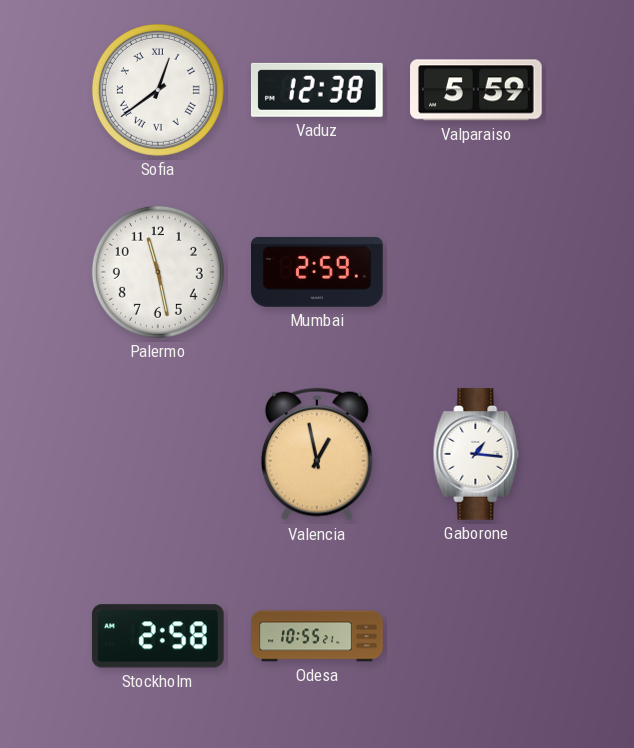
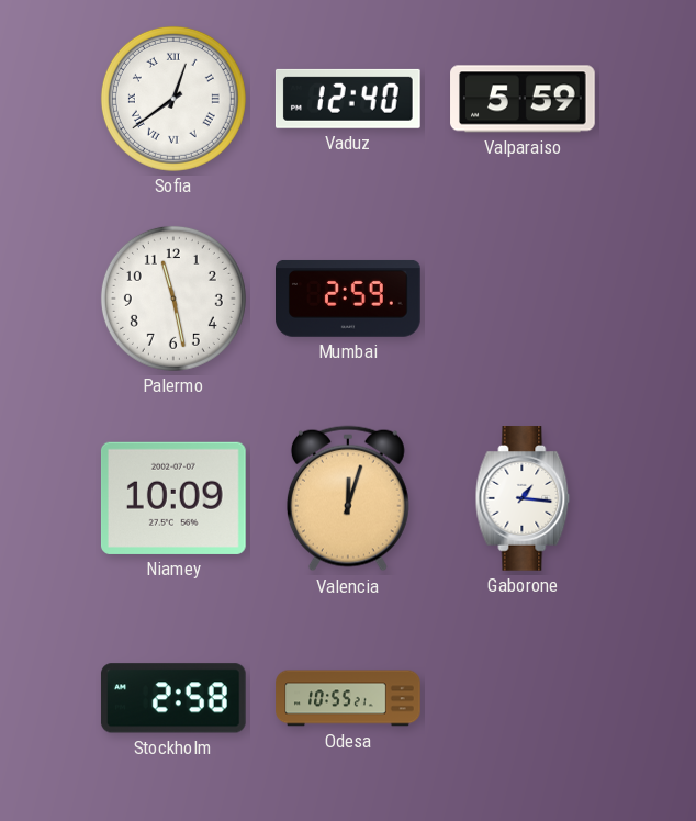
Vaduz: 12:38 -> 12:40
Niamey: none -> 10:09
Valencia: 12:58 -> 12:03
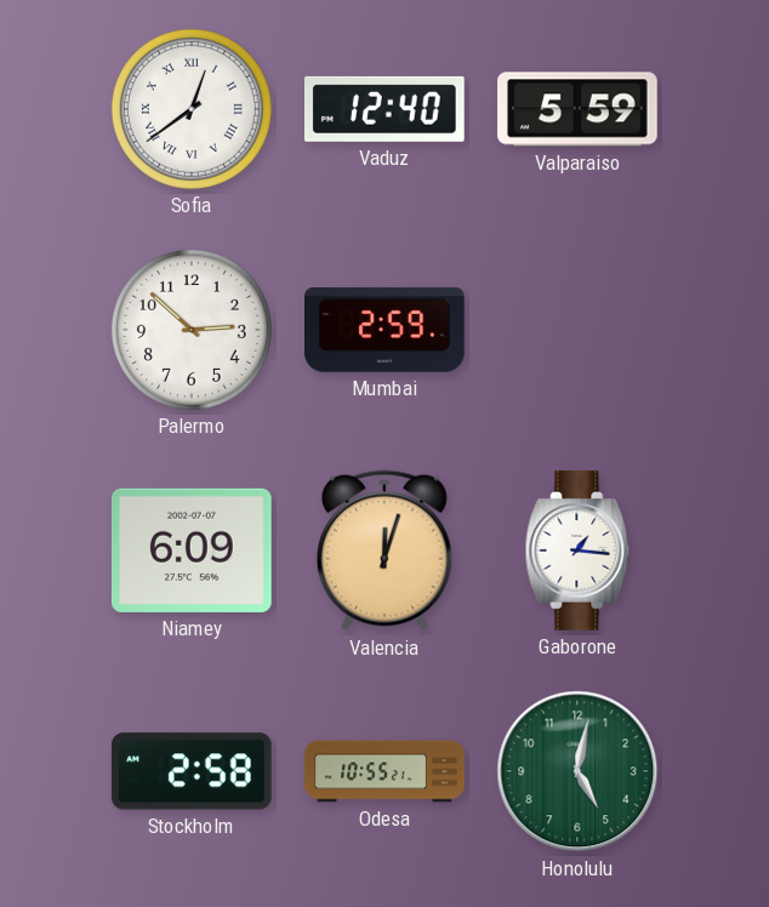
Palermo: 11:28 -> 2:52
Niamey: 10:09 -> 6:09
Honolulu: none -> 5:02
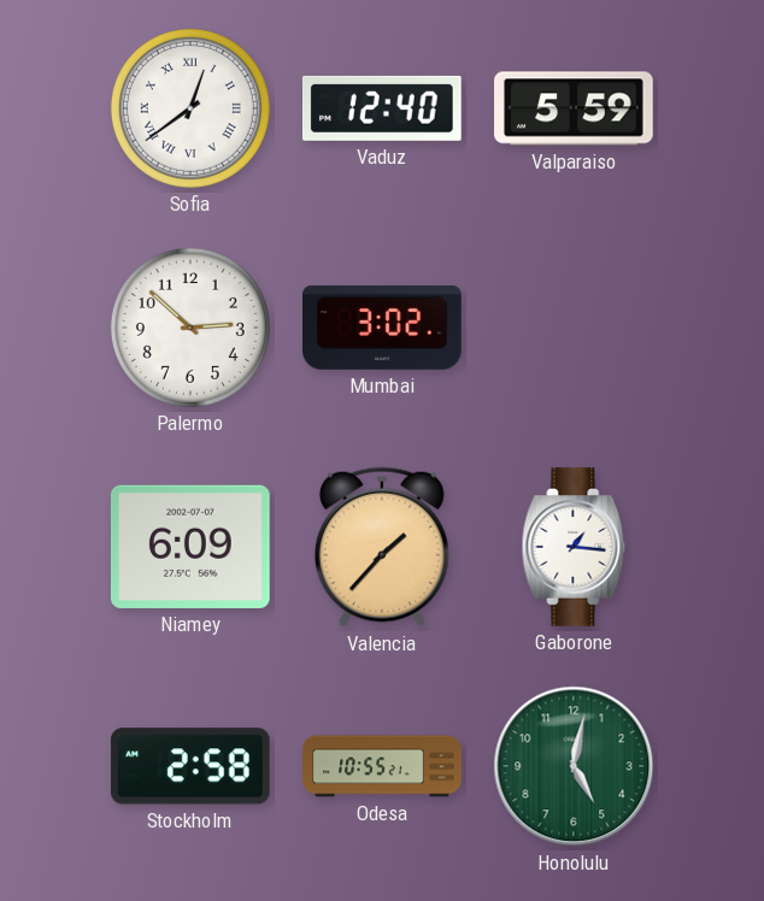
Mumbai: 2:59 -> 3:02
Valencia: 12:03 -> 1:37
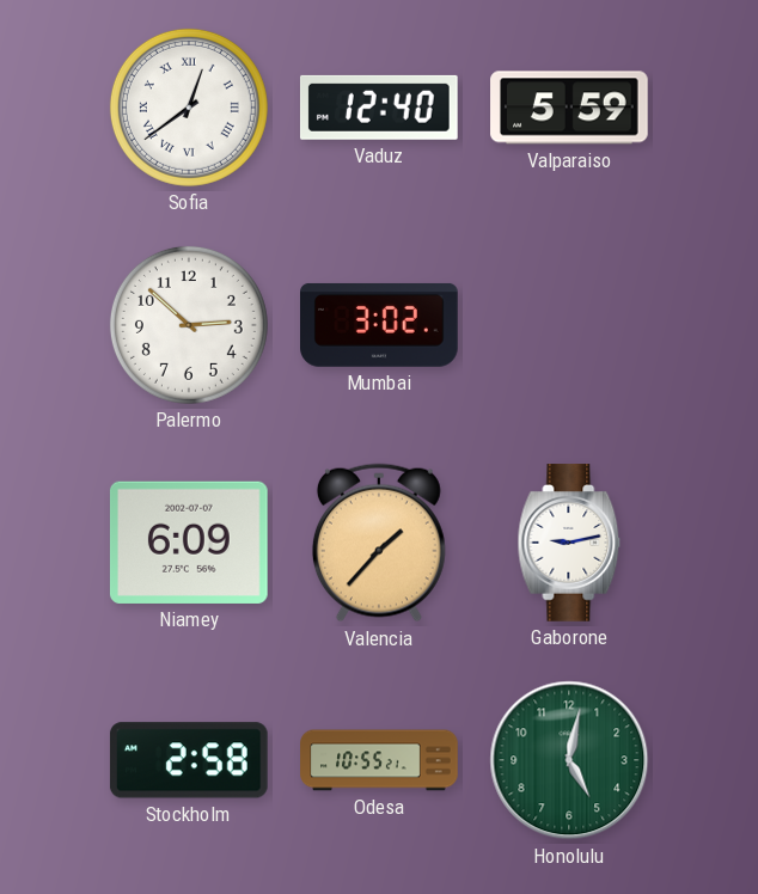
Gaborone: 1:16 -> 9:13
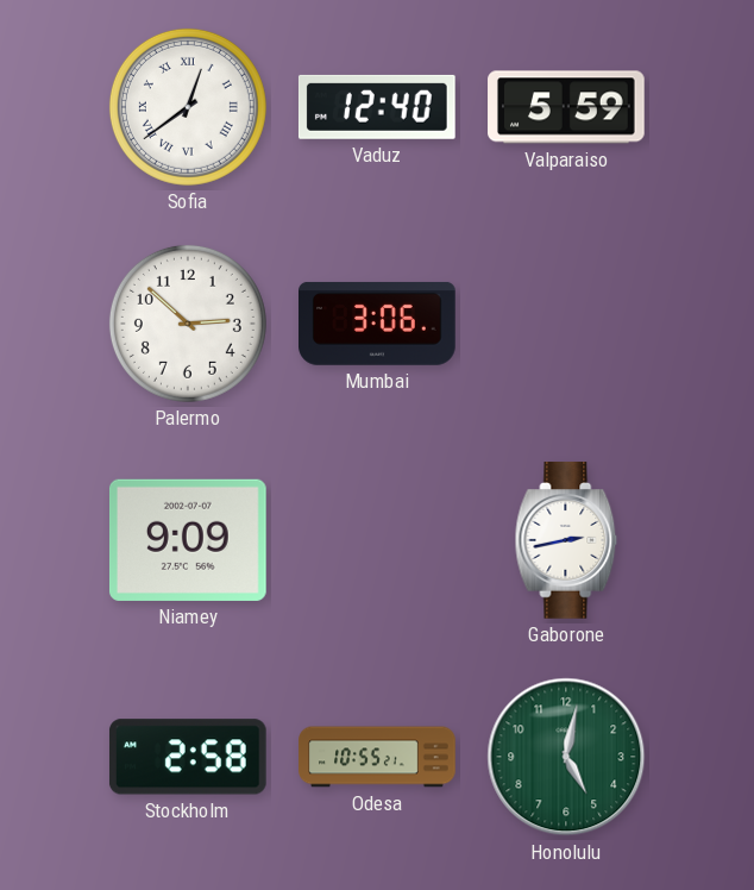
Mumbai: 3:02 -> 3:06
Niamey: 6:09 -> 9:09
Valencia: 1:37 -> none
Gaborone: 9:13 -> 2:43
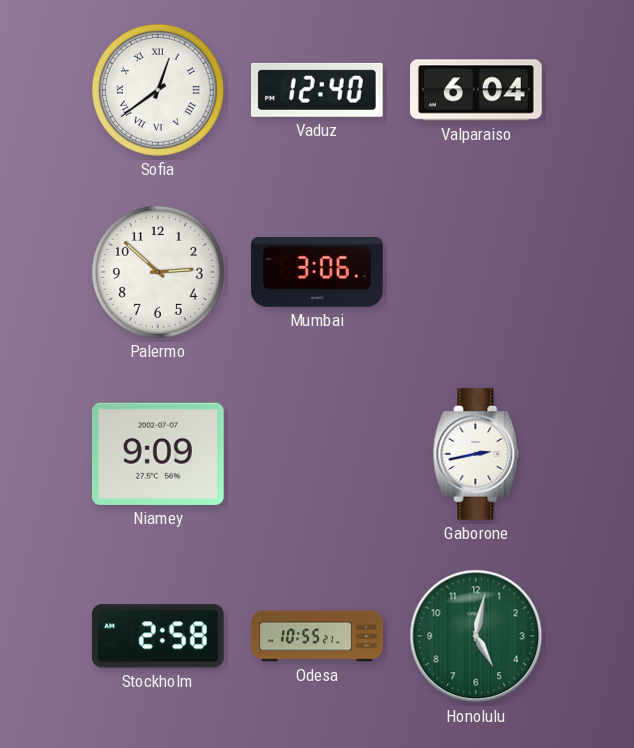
Valparaiso: 5:59 -> 6:04
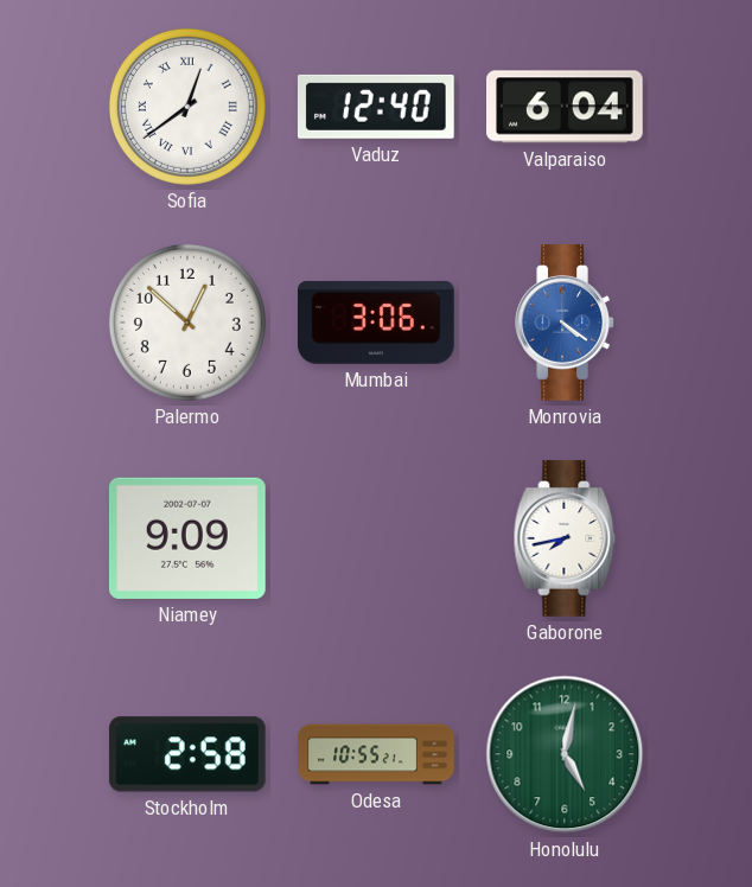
Palermo: 2:52 -> 12:52
Monrovia: none -> 4:21
Gaborone: 2:43 -> 7:43
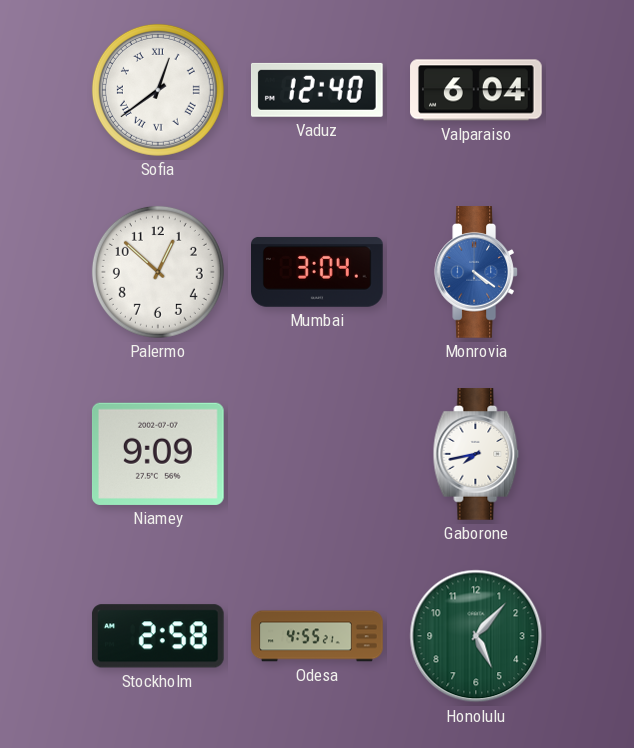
Mumbai: 3:06 -> 3:04
Odesa: 10:55 -> 4:55
Honolulu: 5:02 -> 5:07
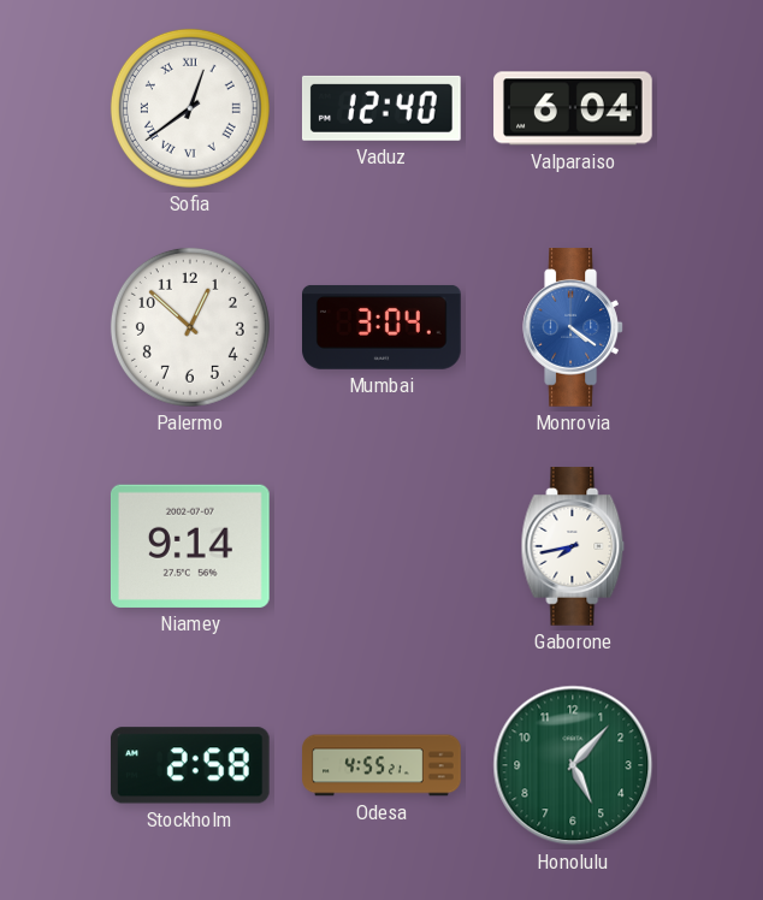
Niamey: 9:09 -> 9:14
